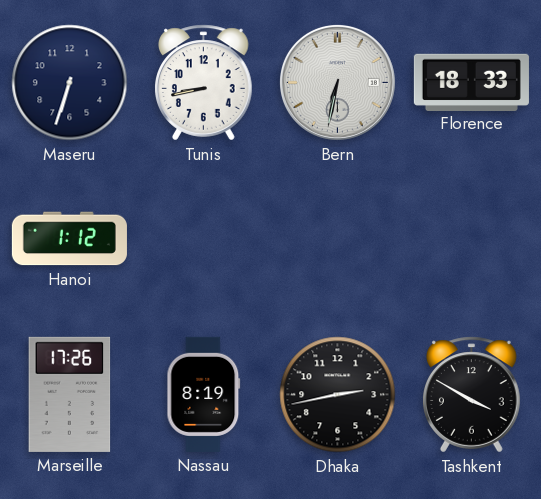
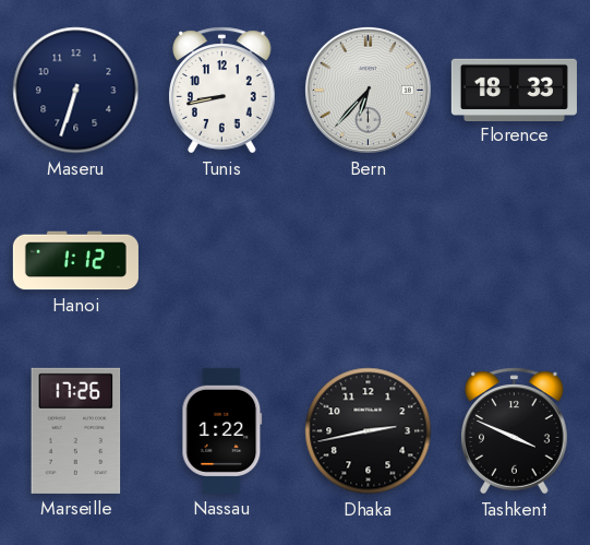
Bern: 6:32 -> 6:37
Nassau: 8:19 -> 1:22
Tashkent: 3:50 -> 3:49
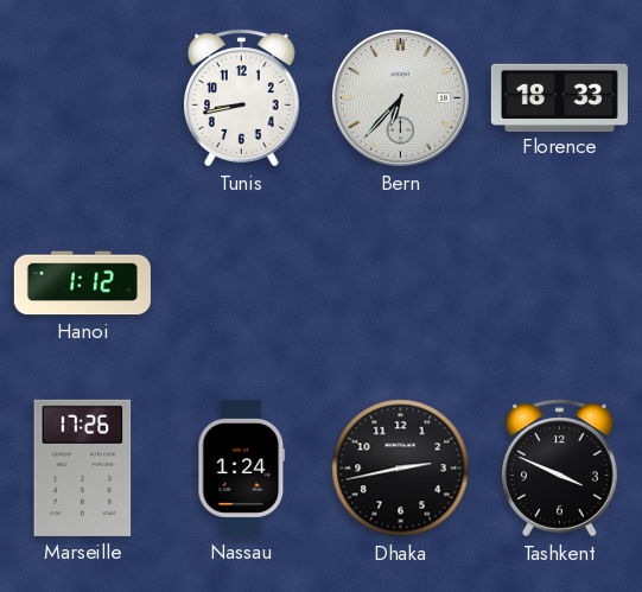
Maseru: 6:33 -> none
Nassau: 1:22 -> 1:24
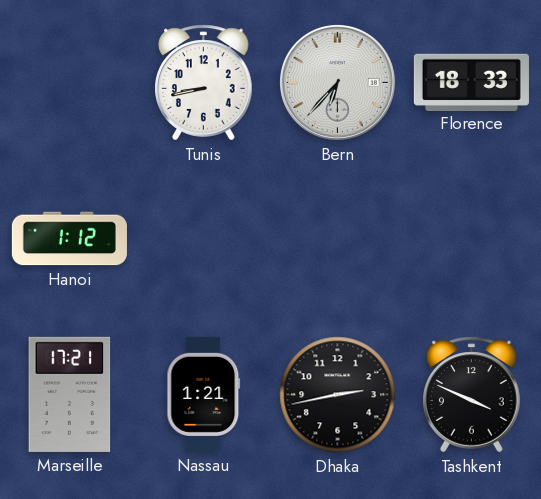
Marseille: 17:26 -> 17:21
Nassau: 1:24 -> 1:21
